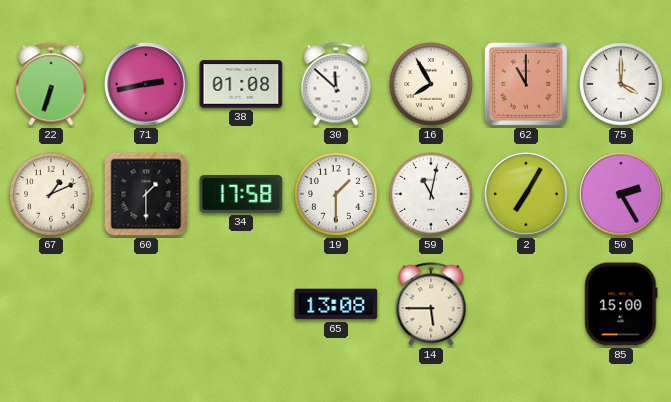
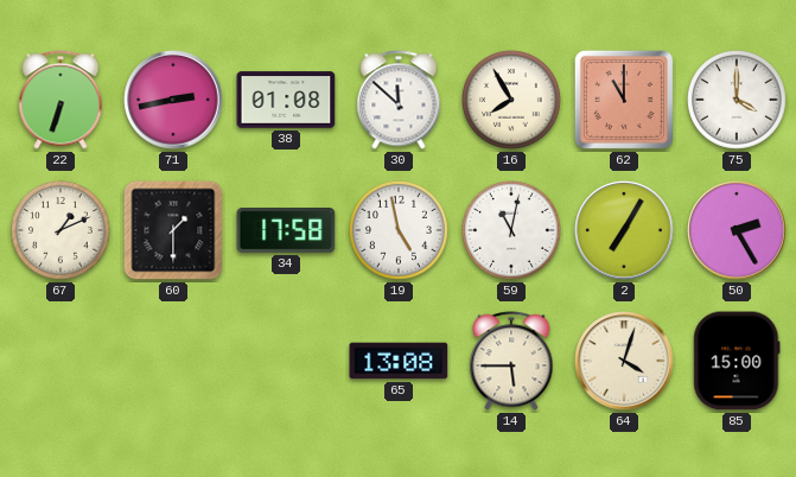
19: 1:30 -> 4:58
64: none -> 4:03
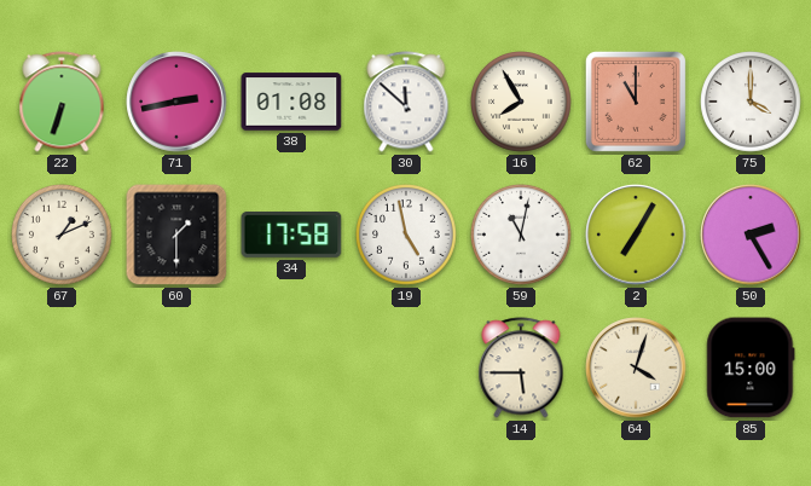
65: 13:08 -> none
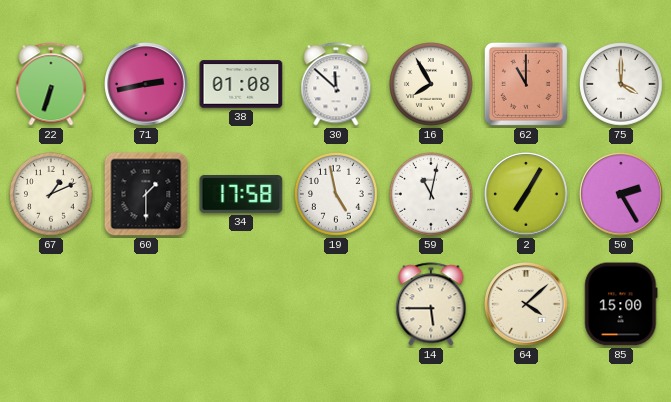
64: 4:03 -> 4:08
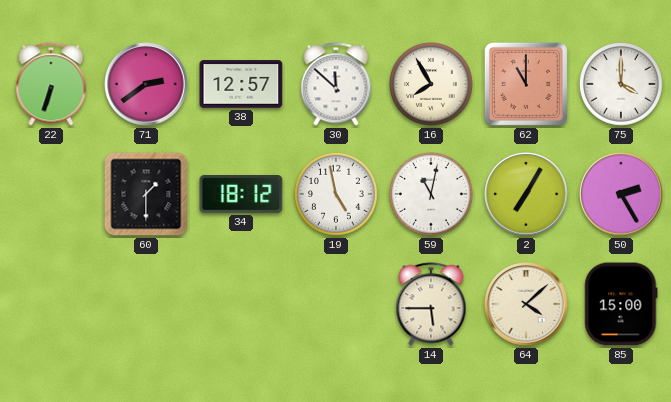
71: 2:43 -> 2:39
38: 01:08 -> 12:57
67: 1:11 -> none
34: 17:58 -> 18:12
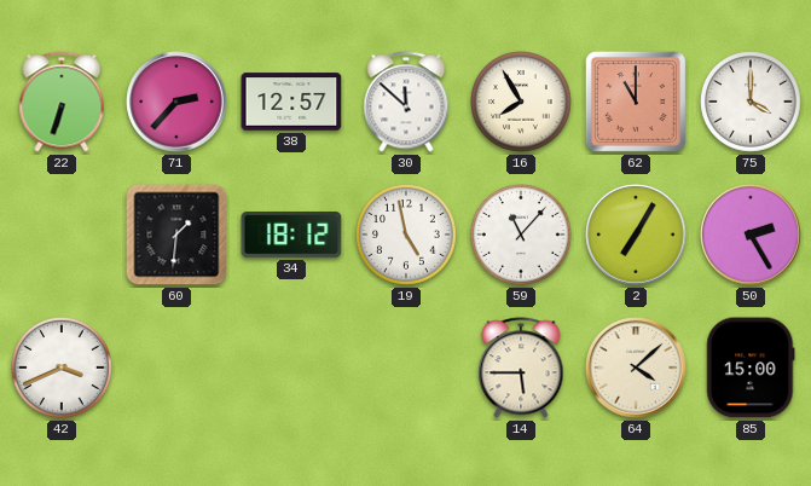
71: 2:39 -> 2:37
60: 1:30 -> 1:31
59: 11:02 -> 11:07
42: none -> 3:41
